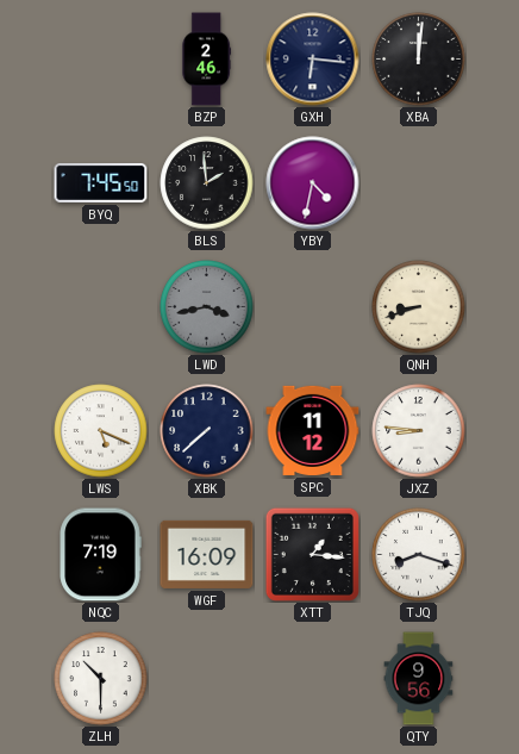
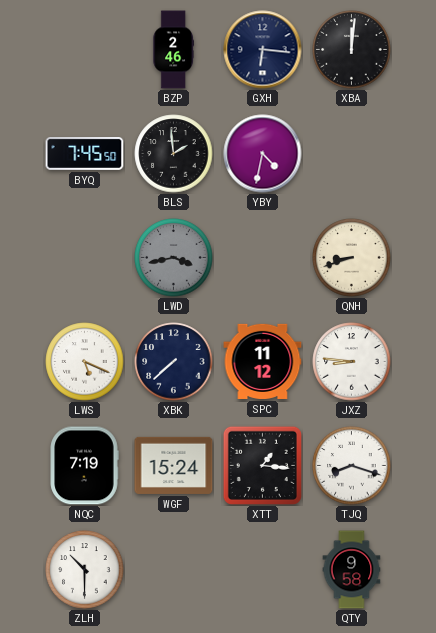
WGF: 16:09 -> 15:24
QTY: 9:56 -> 9:58
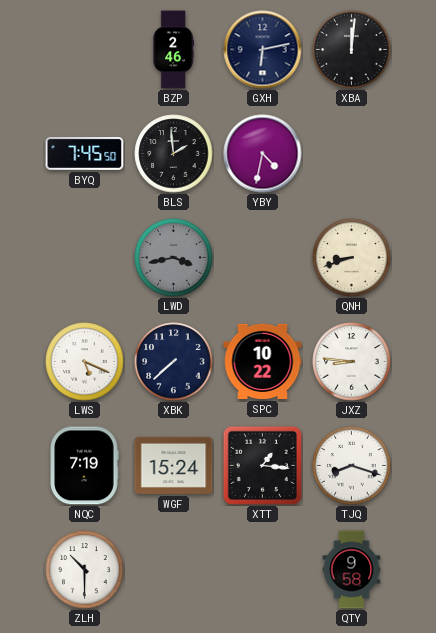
GXH: 6:16 -> 6:13
SPC: 11:12 -> 10:22
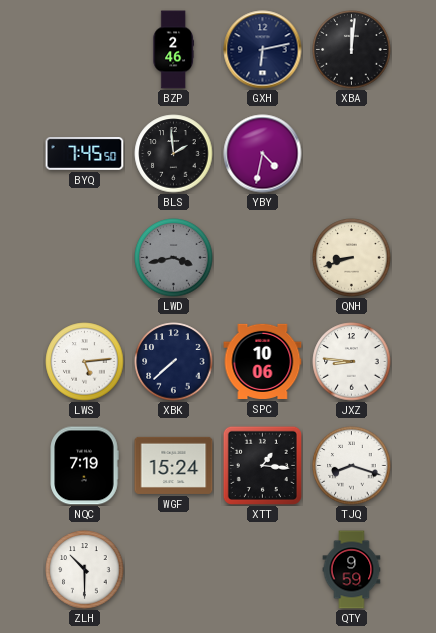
LWS: 5:19 -> 5:14
SPC: 10:22 -> 10:06
QTY: 9:58 -> 9:59
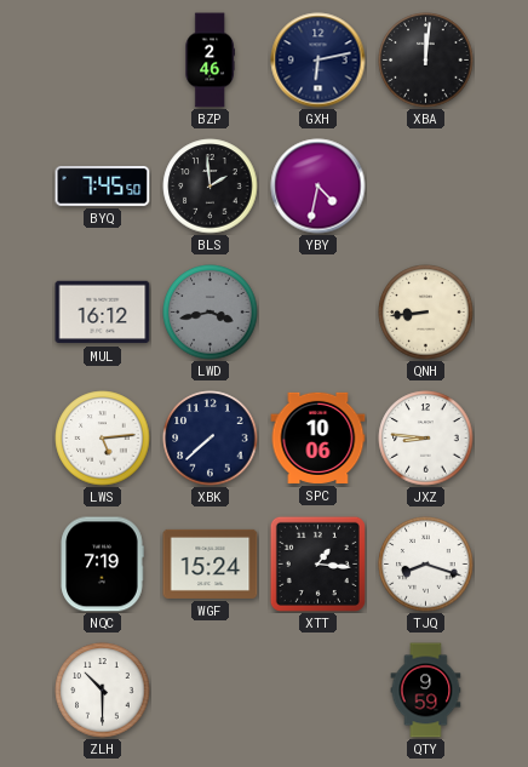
MUL: none -> 16:12
QNH: 8:42 -> 8:44
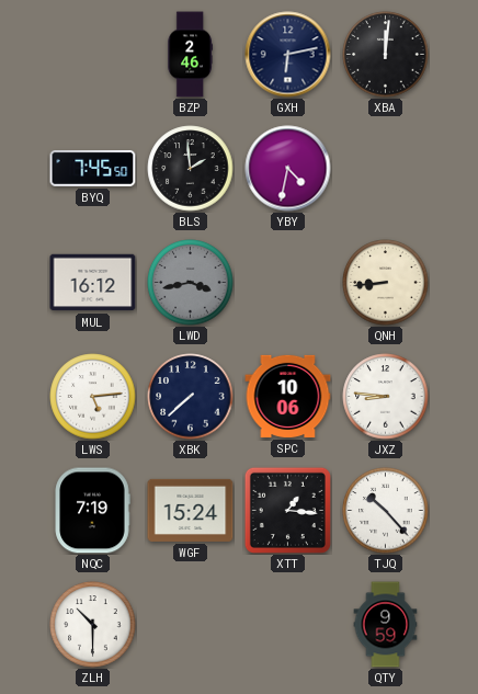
TJQ: 8:18 -> 10:23
